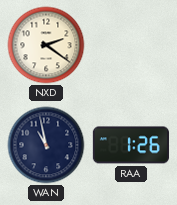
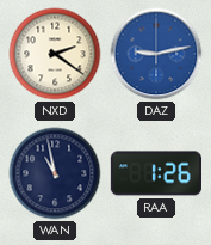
DAZ: none -> 9:13
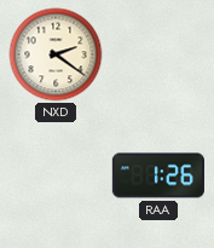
DAZ: 9:13 -> none
WAN: 10:58 -> none
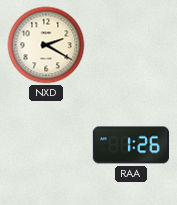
NXD: 2:21 -> 2:20
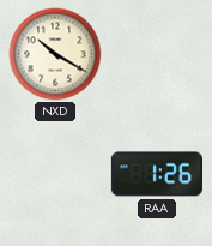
NXD: 2:20 -> 10:20
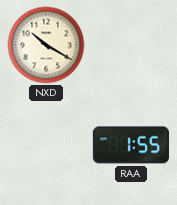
RAA: 1:26 -> 1:55
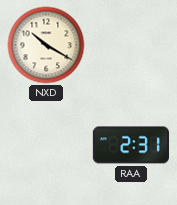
RAA: 1:55 -> 2:31
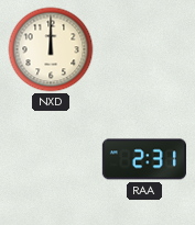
NXD: 10:20 -> 12:00
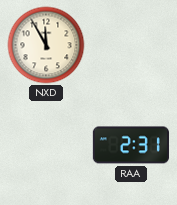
NXD: 12:00 -> 11:55
